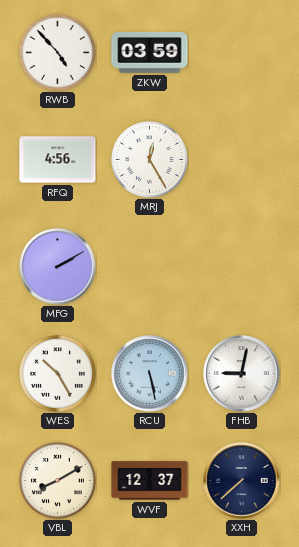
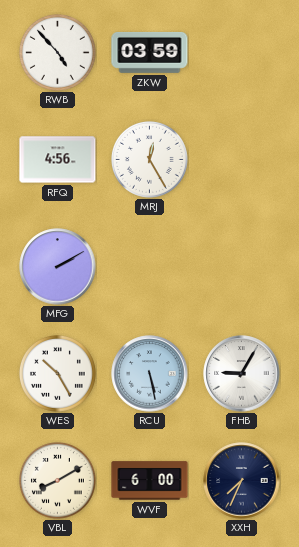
FHB: 9:02 -> 9:05
WVF: 12:37 -> 6:00
XXH: 7:38 -> 7:34
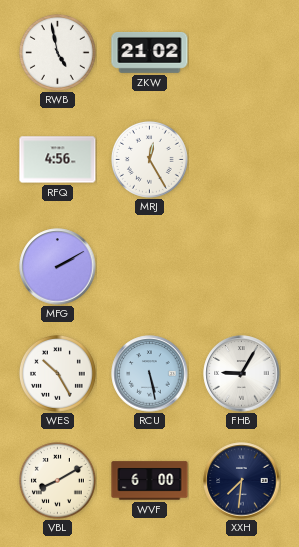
RWB: 4:53 -> 4:58
ZKW: 03:59 -> 21:02
XXH: 7:34 -> 7:31
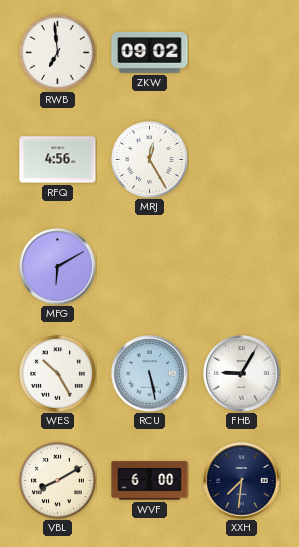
RWB: 4:58 -> 6:59
ZKW: 21:02 -> 09:02
MFG: 2:10 -> 6:10
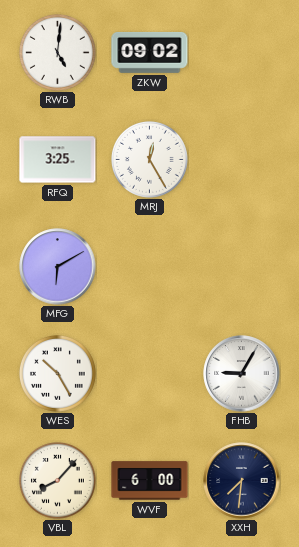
RWB: 6:59 -> 5:01
RFQ: 4:56 -> 3:25
RCU: 5:28 -> none
VBL: 8:10 -> 8:07
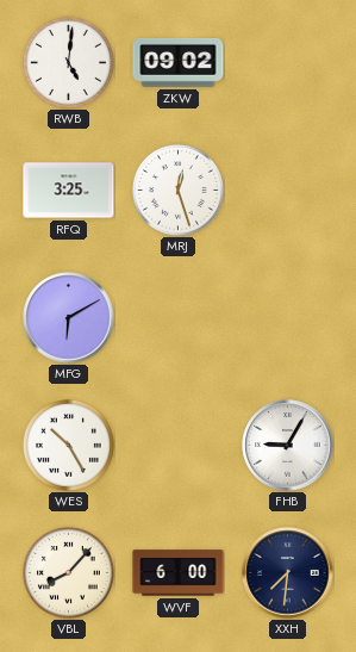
MRJ: 12:25 -> 12:27
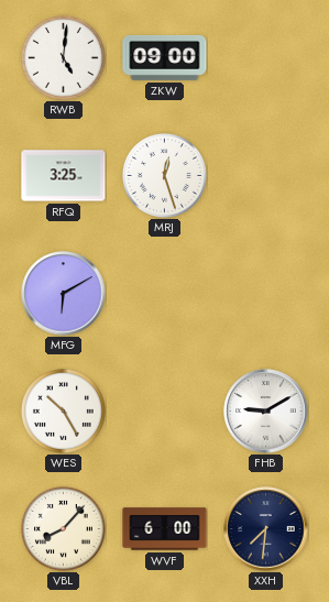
ZKW: 09:02 -> 09:00
FHB: 9:05 -> 9:10
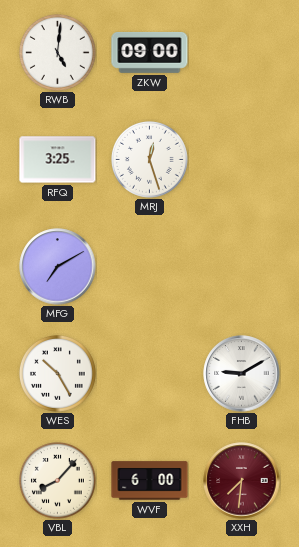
MFG: 6:10 -> 7:10
XXH dial: navy -> burgundy
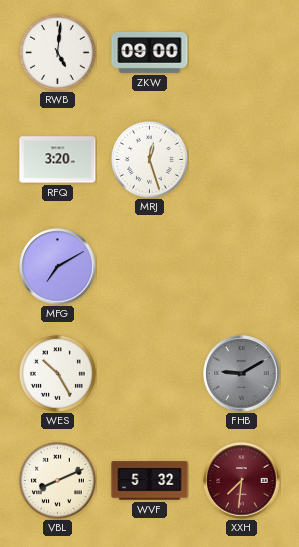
RFQ: 3:25 -> 3:20
FHB dial: white -> grey
VBL: 8:07 -> 8:11
WVF: 6:00 -> 5:32
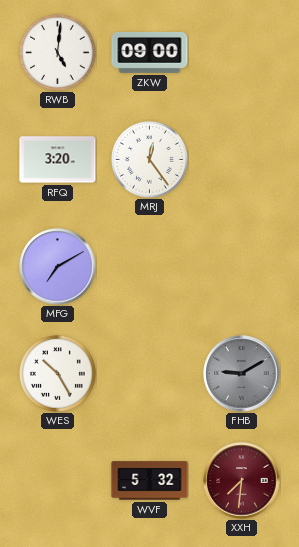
MRJ: 12:27 -> 12:24
VBL: 8:11 -> none
